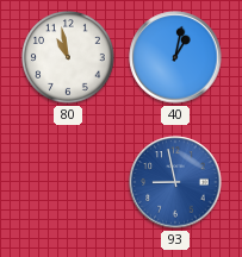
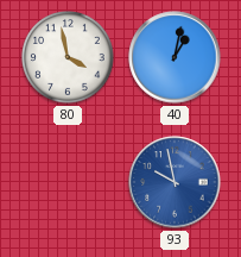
80: 10:58 -> 3:58
93: 8:58 -> 9:58
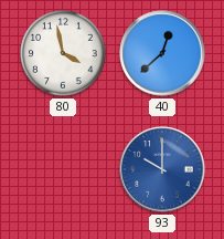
40: 1:02 -> 12:38
93: 9:58 -> 10:00
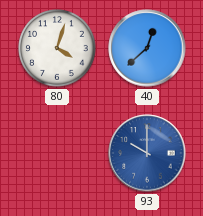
80: 3:58 -> 4:03
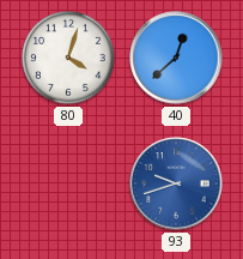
93: 10:00 -> 9:42
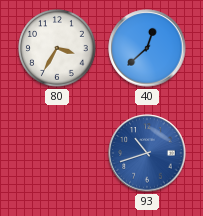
80: 4:03 -> 3:35
93: 9:42 -> 10:42
